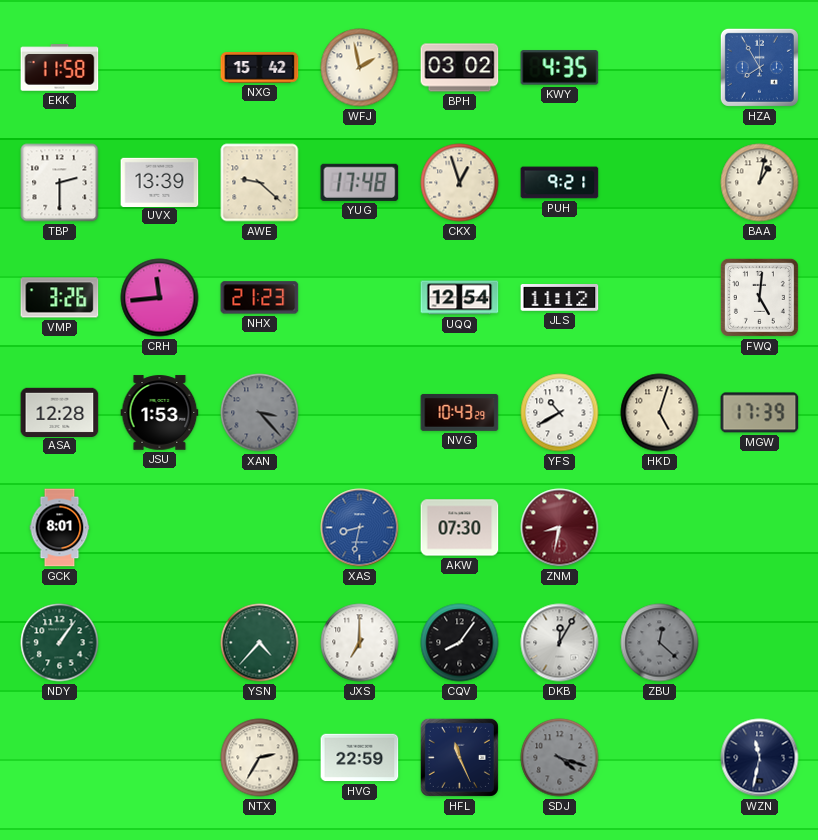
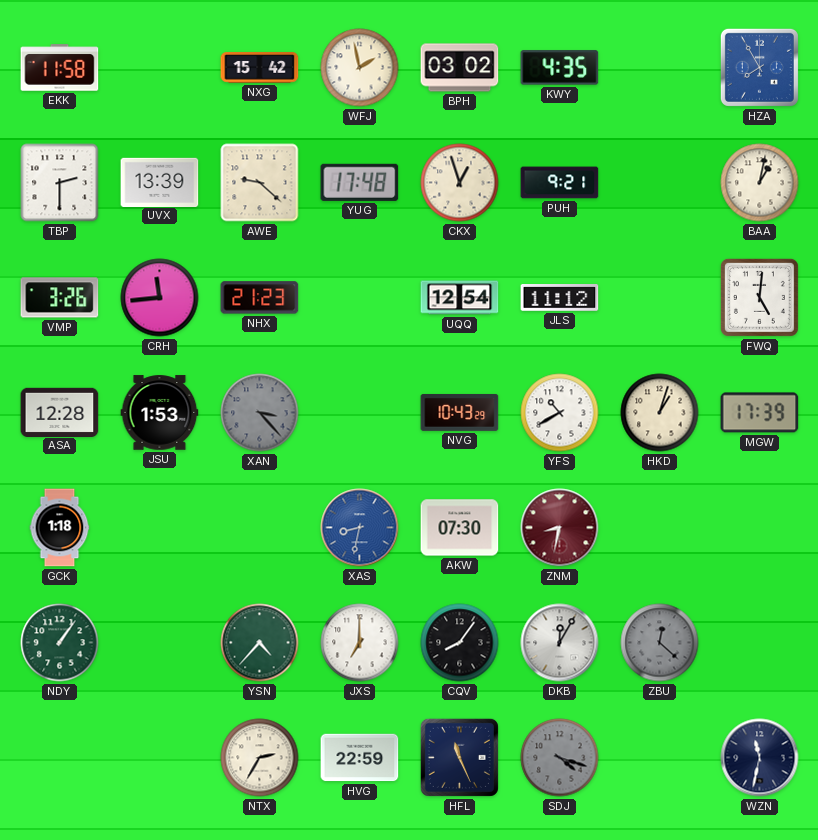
HKD: 5:03 -> 1:03
GCK: 8:01 -> 1:18
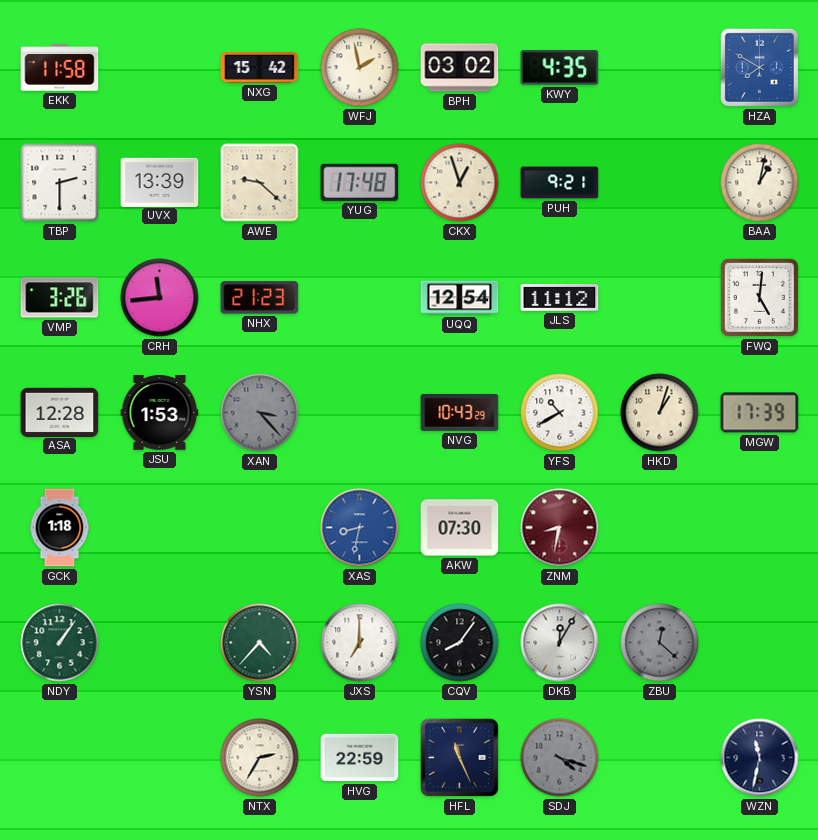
HZA: 7:55 -> 7:50
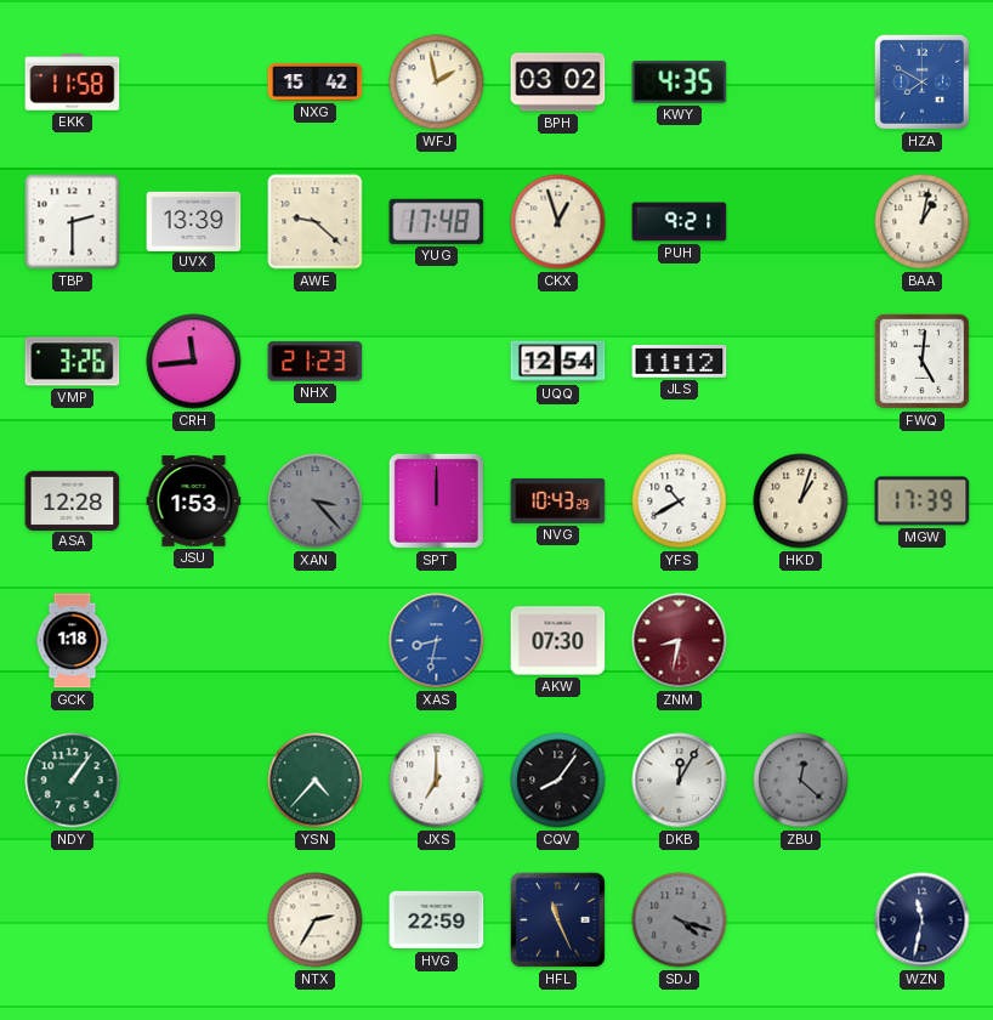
SPT: none -> 12:00
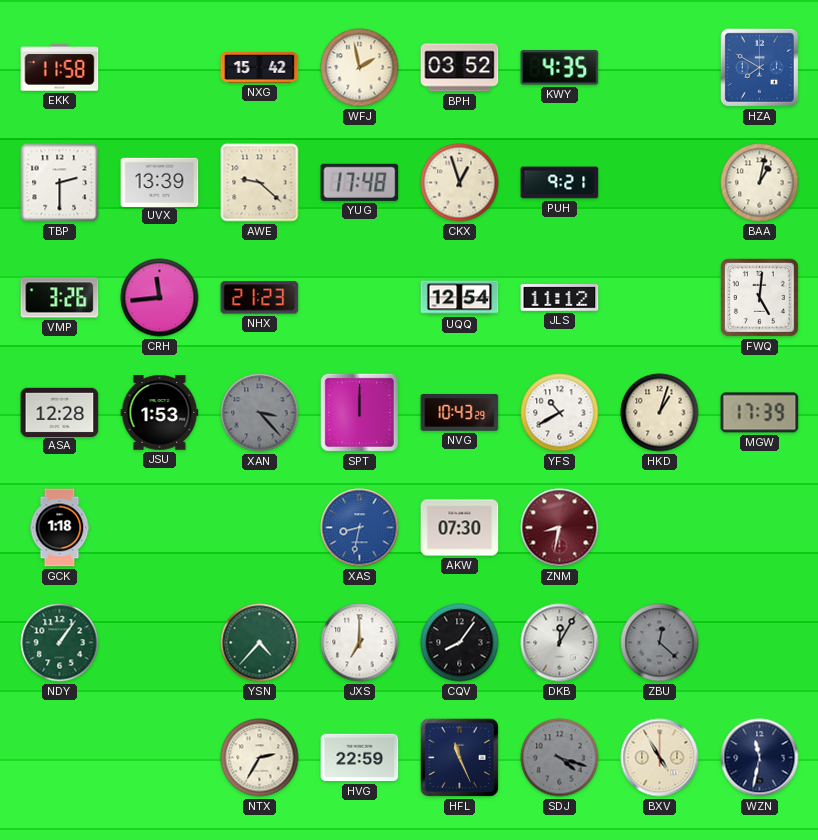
BPH: 03:02 -> 03:52
BXV: none -> 4:55
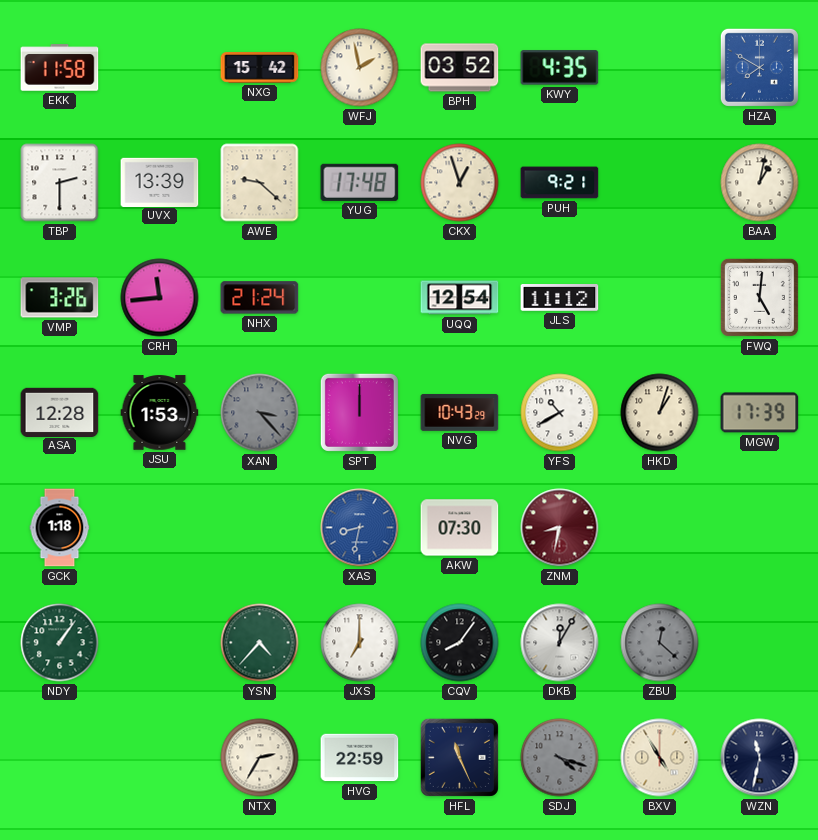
NHX: 21:23 -> 21:24
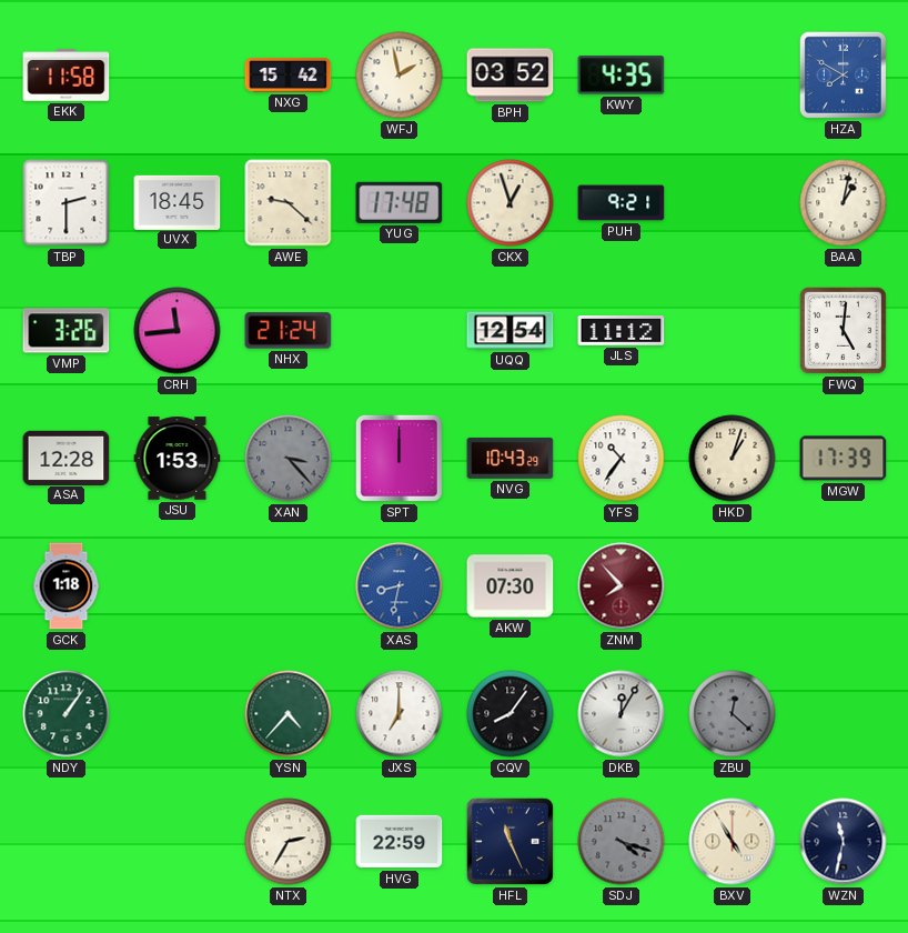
UVX: 13:39 -> 18:45
YFS: 10:40 -> 10:36
ZNM: 8:32 -> 7:53
